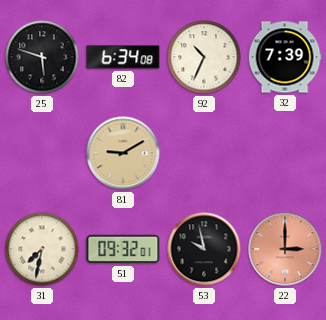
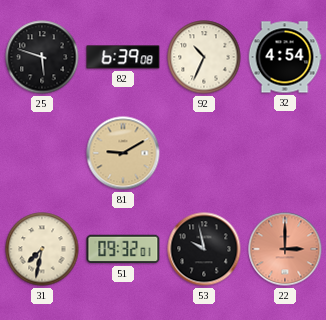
82: 6:34 -> 6:39
32: 7:39 -> 4:54
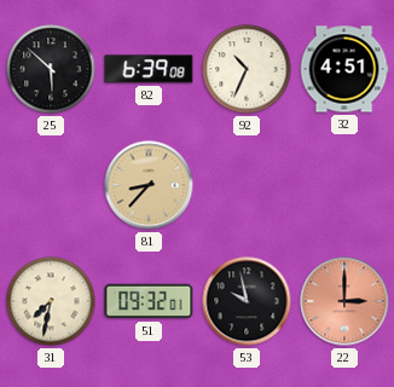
25: 5:48 -> 5:52
32: 4:54 -> 4:51
81: 9:10 -> 8:37
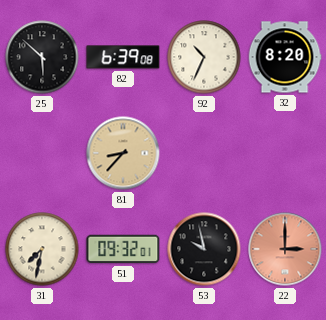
32: 4:51 -> 8:20
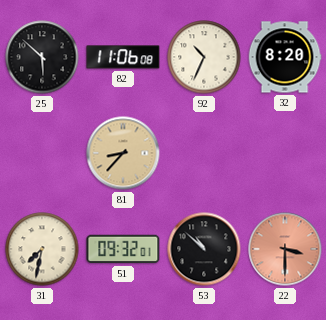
82: 6:39 -> 11:06
53: 9:58 -> 10:52
22: 3:00 -> 3:30
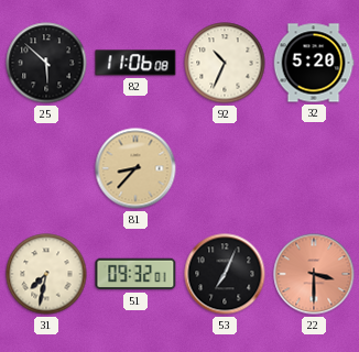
32: 8:20 -> 5:20
53: 10:52 -> 7:04
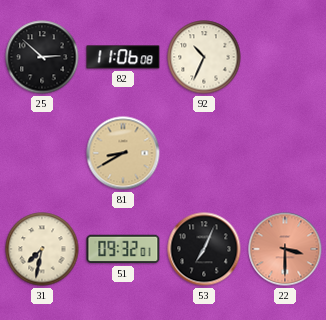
25: 5:52 -> 2:52
32: 5:20 -> none
81: 8:37 -> 8:40
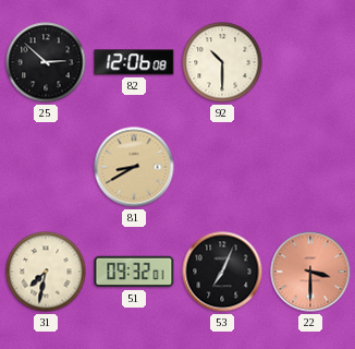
82: 11:06 -> 12:06
92: 10:34 -> 10:30
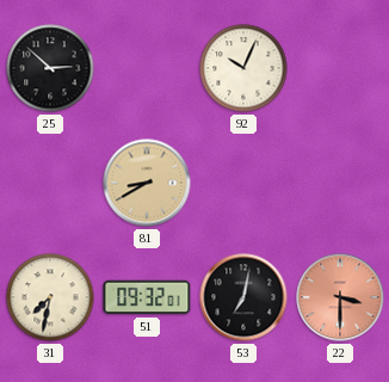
82: 12:06 -> none
92: 10:30 -> 10:04
53: 7:04 -> 7:02
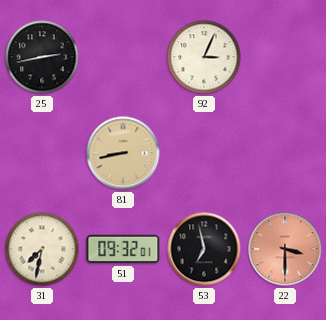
25: 2:52 -> 2:43
92: 10:04 -> 3:04
81: 8:40 -> 8:43
53: 7:02 -> 6:58
